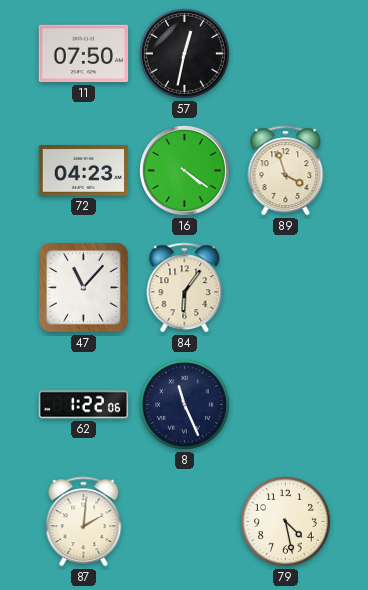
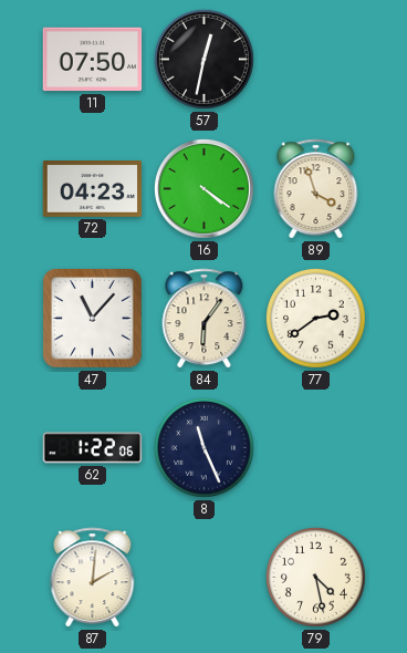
77: none -> 2:39
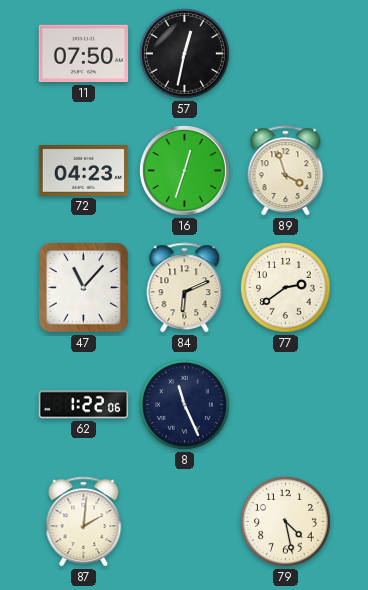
16: 4:21 -> 12:33
84: 6:06 -> 6:11
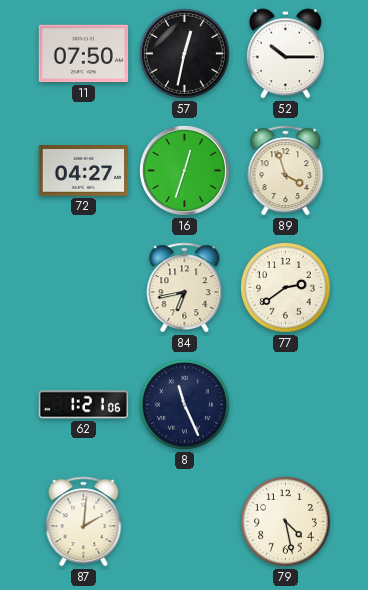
52: none -> 10:15
72: 04:23 -> 04:27
47: 11:07 -> none
84: 6:11 -> 6:43
62: 1:22 -> 1:21
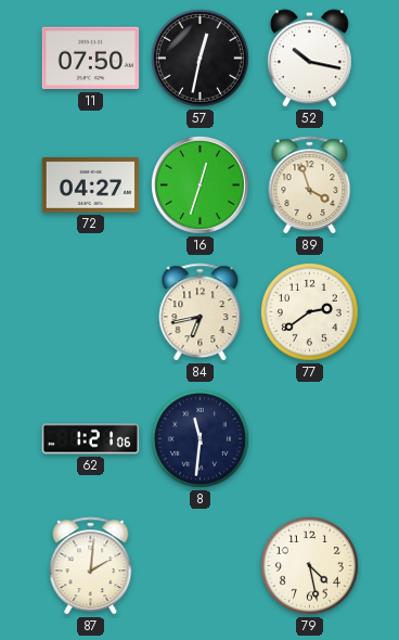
52: 10:15 -> 10:17
8: 11:26 -> 11:31
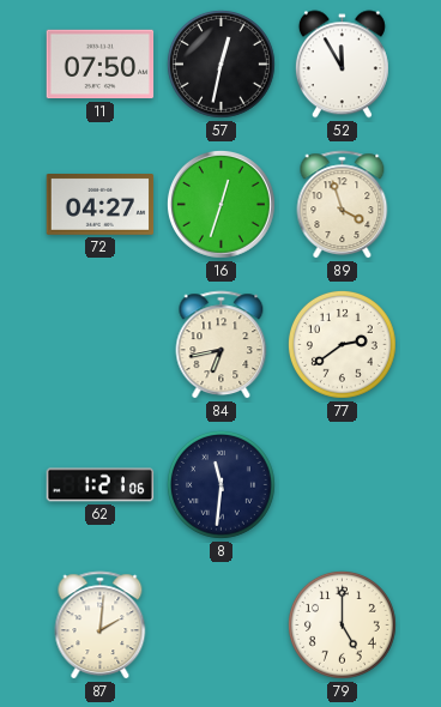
52: 10:17 -> 11:55
79: 4:28 -> 5:00
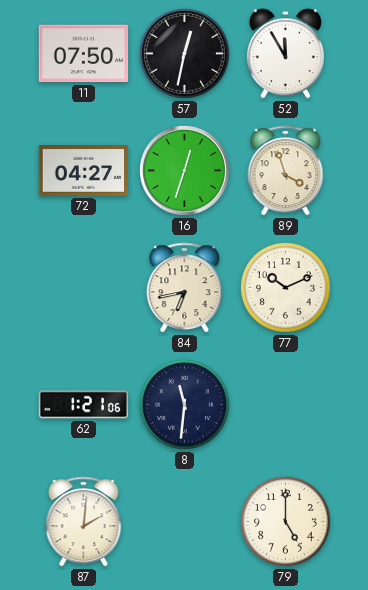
77: 2:39 -> 10:11
